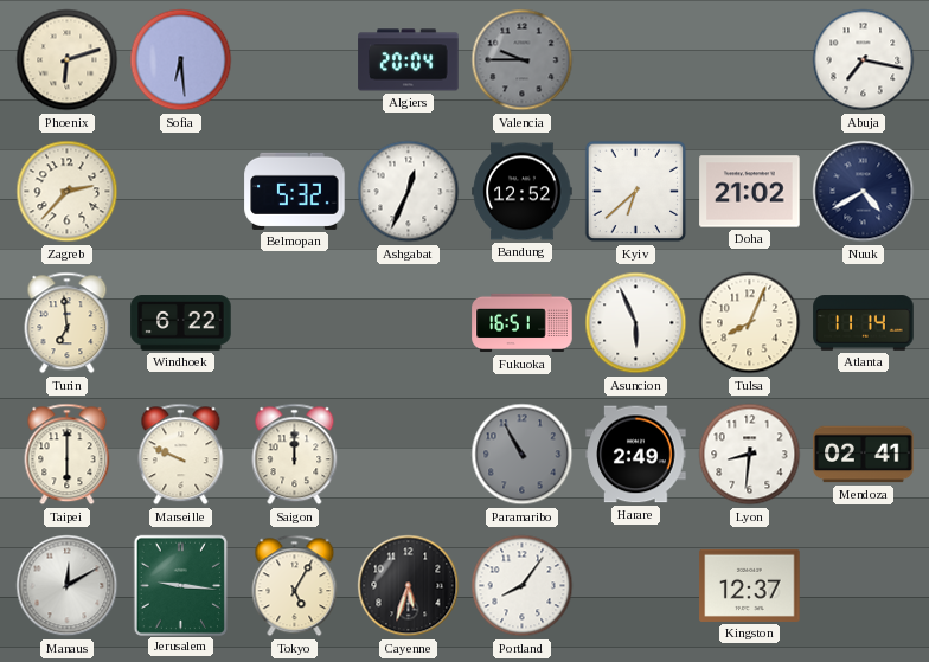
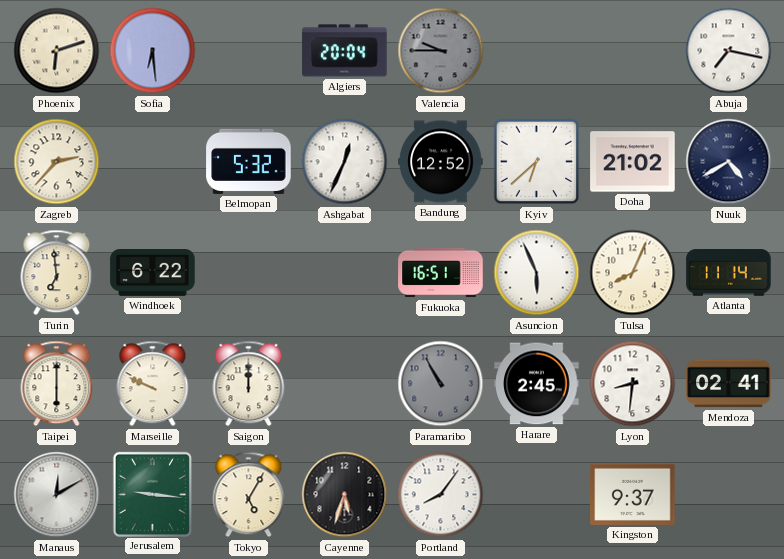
Harare: 2:49 -> 2:45
Kingston: 12:37 -> 9:37
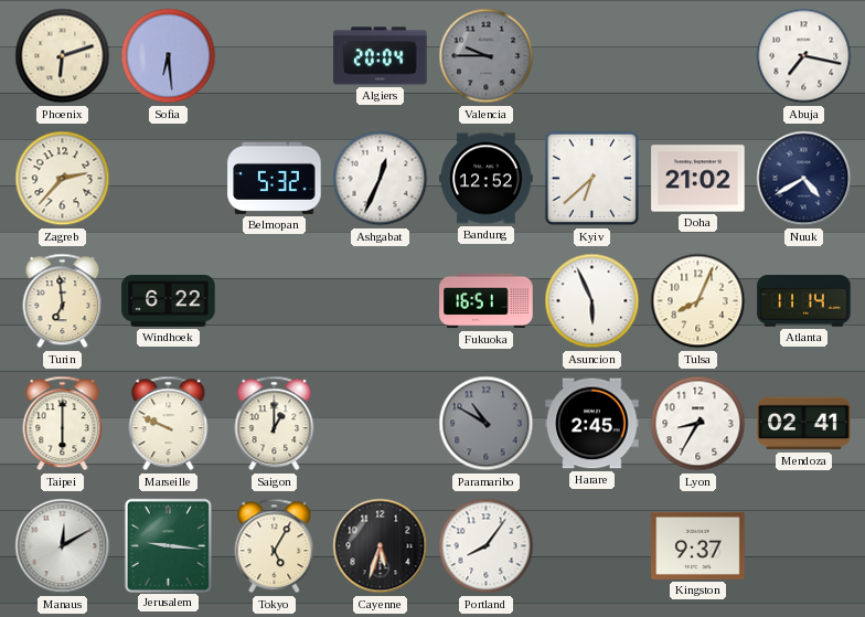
Saigon: 12:00 -> 1:00
Paramaribo: 10:55 -> 10:50
Lyon: 8:31 -> 8:35
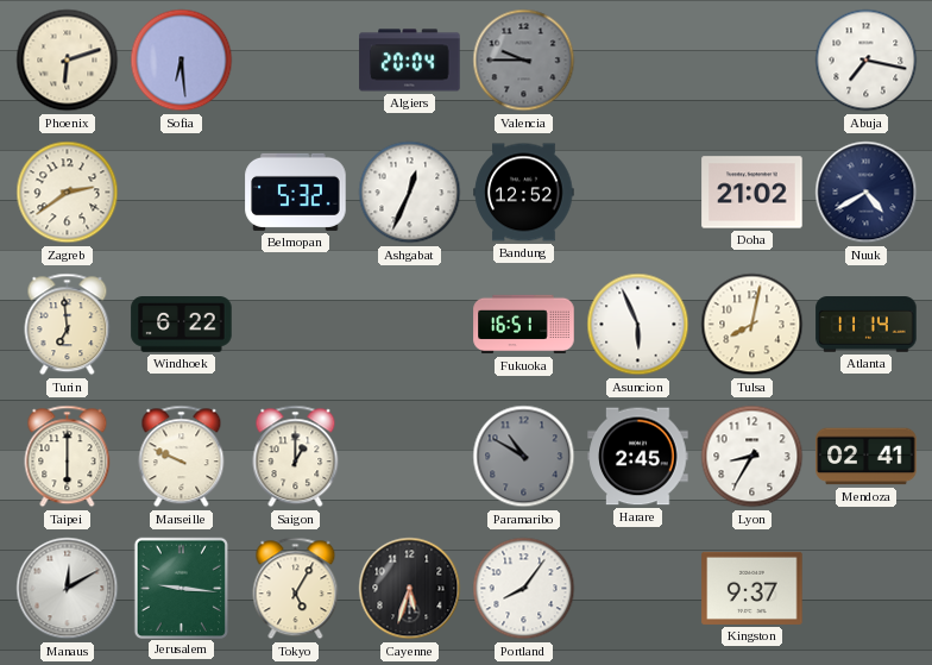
Zagreb: 2:37 -> 2:39
Kyiv: 6:38 -> none
Tulsa: 8:04 -> 8:02
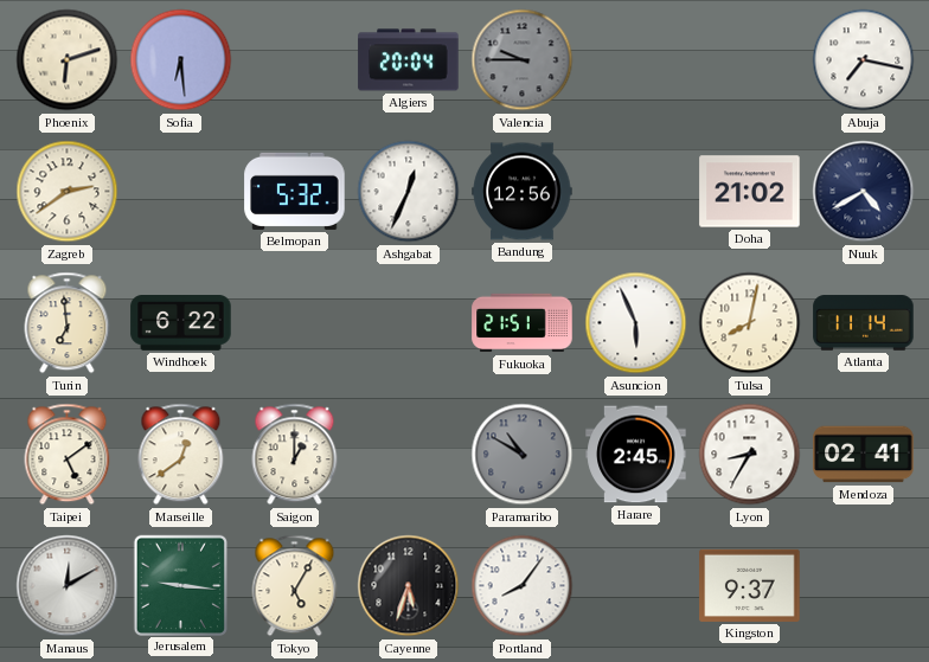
Bandung: 12:52 -> 12:56
Fukuoka: 16:51 -> 21:51
Taipei: 6:00 -> 5:09
Marseille: 9:49 -> 12:39
